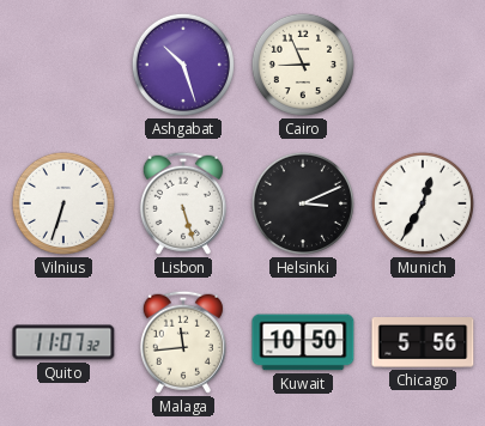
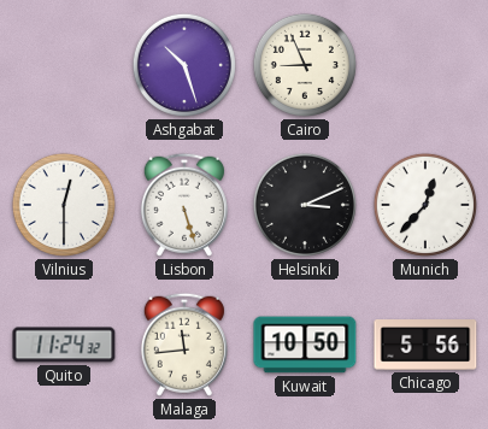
Vilnius: 6:33 -> 12:30
Munich: 12:35 -> 12:37
Quito: 11:07 -> 11:24
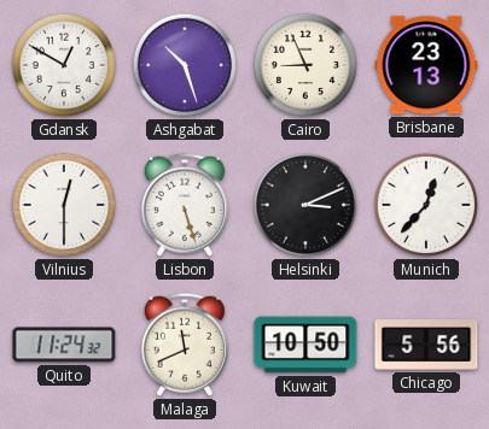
Gdansk: none -> 12:50
Brisbane: none -> 23:13
Malaga: 11:44 -> 11:41
